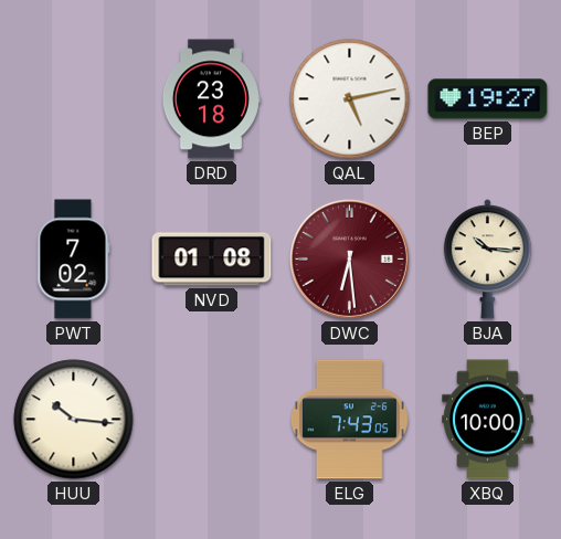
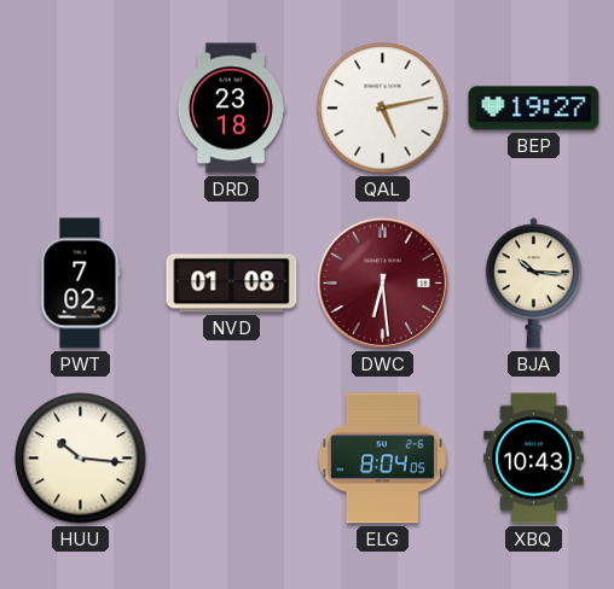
ELG: 7:43 -> 8:04
XBQ: 10:00 -> 10:43
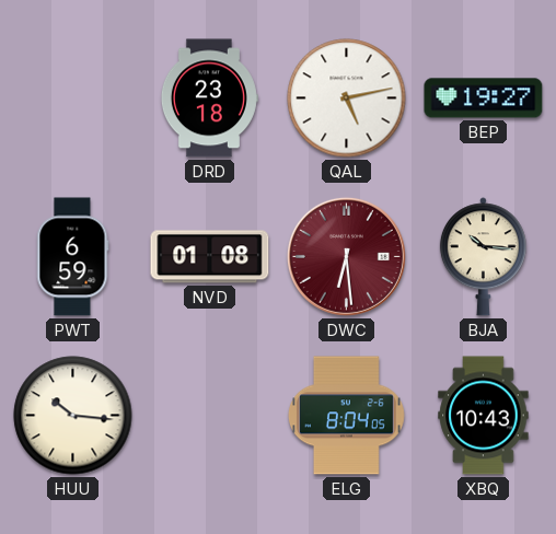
PWT: 7:02 -> 6:59
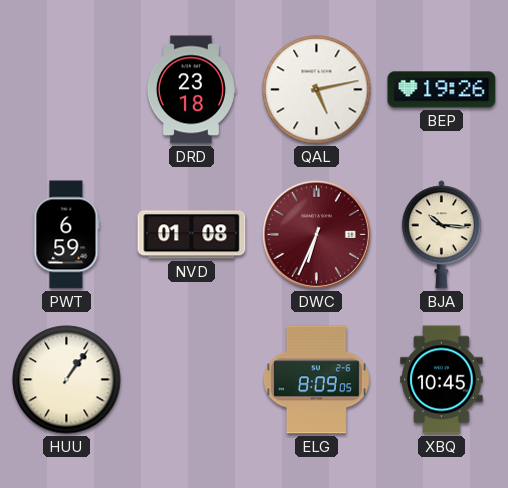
BEP: 19:27 -> 19:26
DWC: 6:29 -> 6:34
HUU: 10:16 -> 1:06
ELG: 8:04 -> 8:09
XBQ: 10:43 -> 10:45
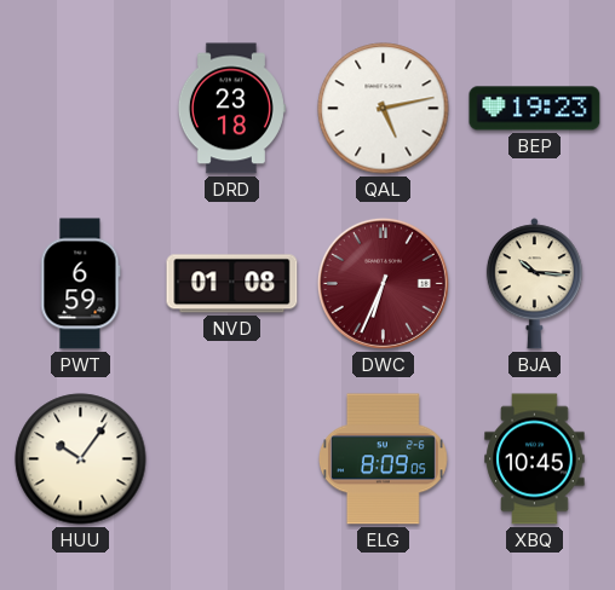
BEP: 19:26 -> 19:23
HUU: 1:06 -> 10:06
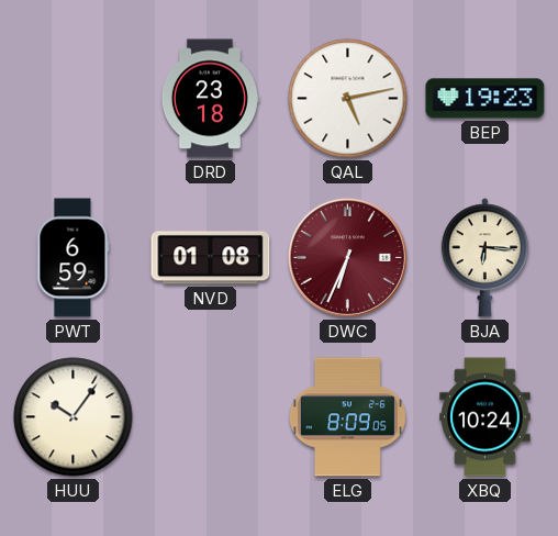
BJA: 10:16 -> 6:16
XBQ: 10:45 -> 10:24
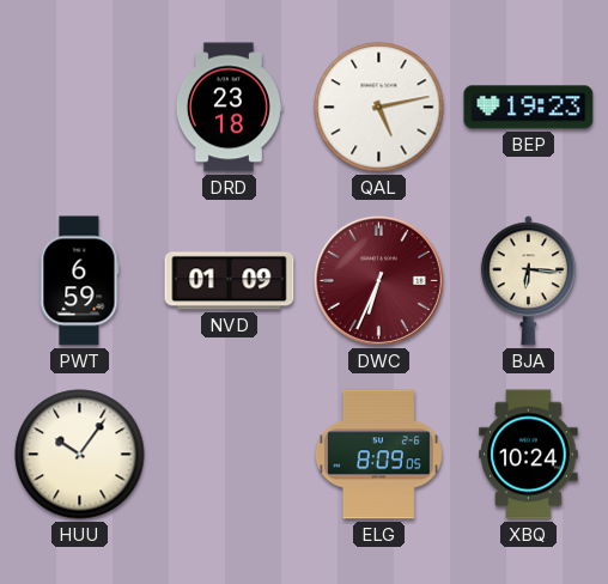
NVD: 01:08 -> 01:09
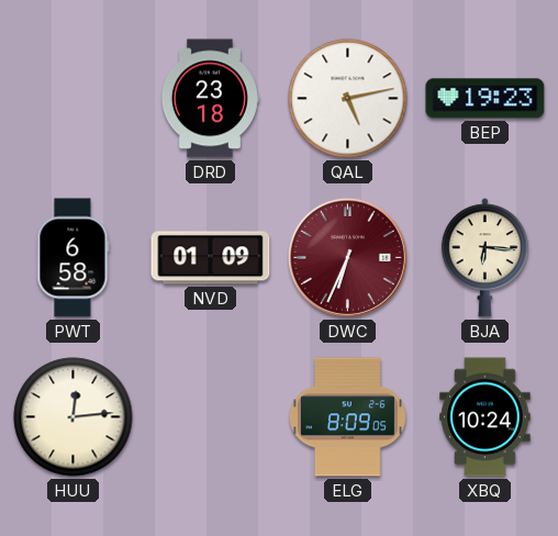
PWT: 6:59 -> 6:58
HUU: 10:06 -> 12:14
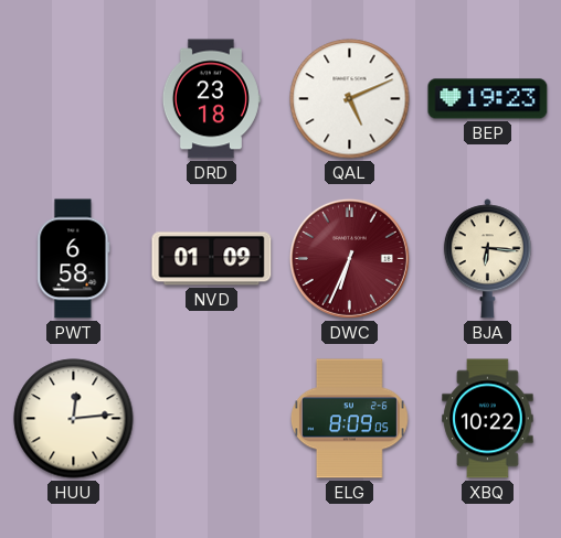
QAL: 5:13 -> 5:11
XBQ: 10:24 -> 10:22
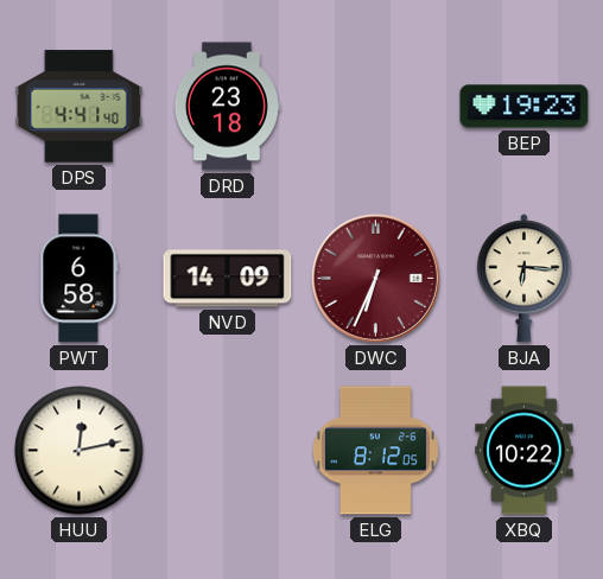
DPS: none -> 4:41
QAL: 5:11 -> none
NVD: 01:09 -> 14:09
HUU: 12:14 -> 12:13
ELG: 8:09 -> 8:12
